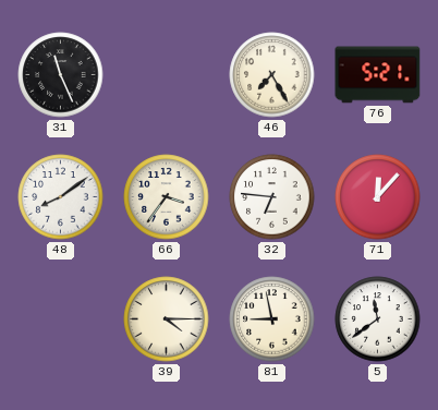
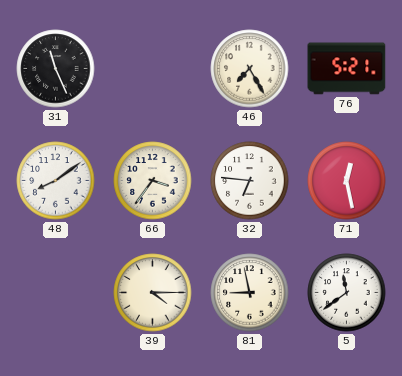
71: 12:07 -> 12:28
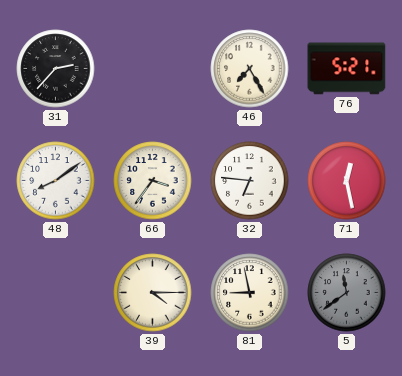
31: 11:26 -> 2:37
5 dial: white -> grey
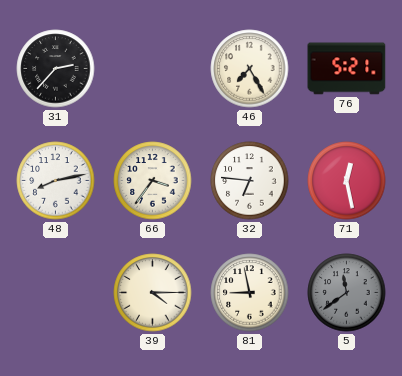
48: 8:09 -> 8:13
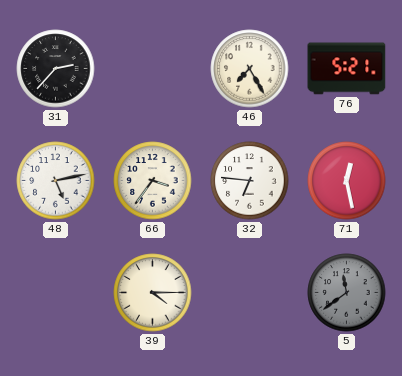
48: 8:13 -> 5:13
81: 8:58 -> none
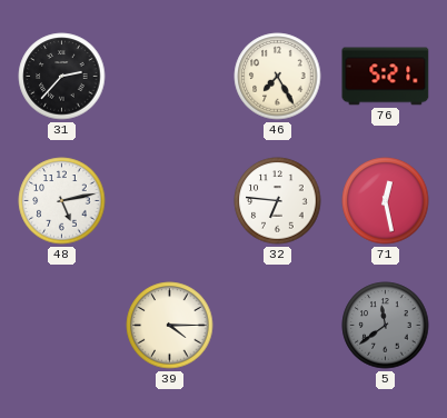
66: 3:36 -> none
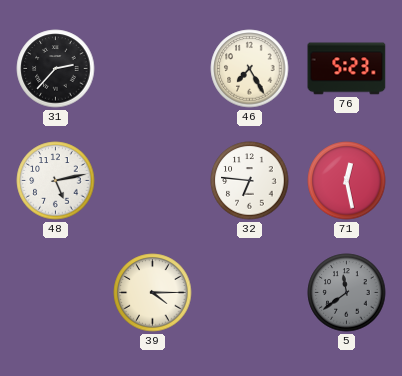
76: 5:21 -> 5:23
